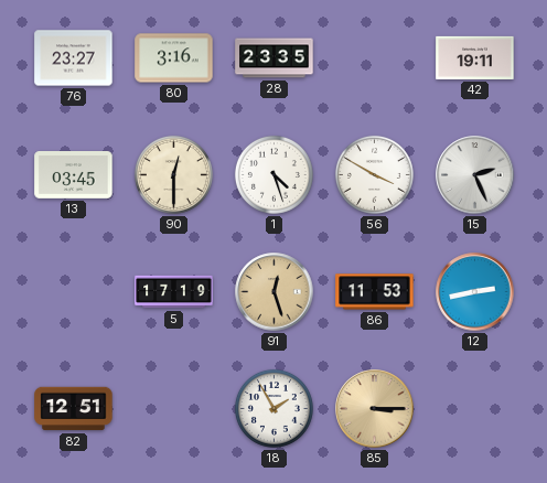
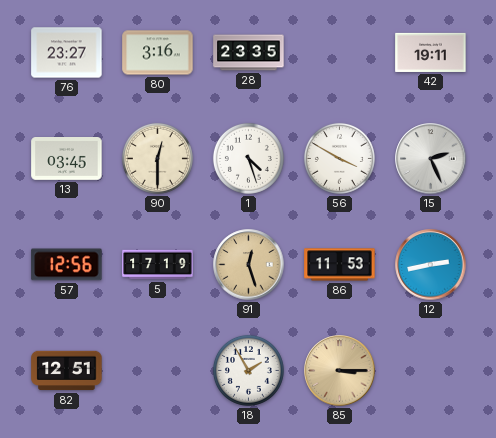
57: none -> 12:56
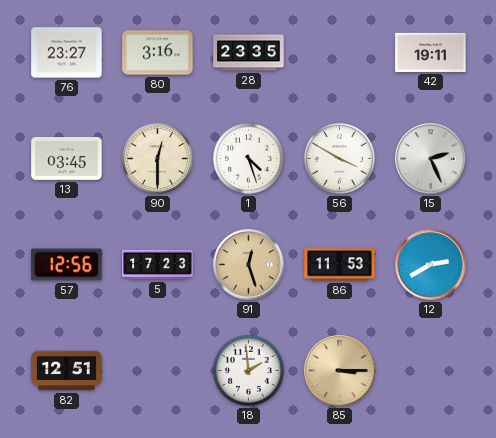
5: 17:19 -> 17:23
12: 2:43 -> 2:40
18: 1:55 -> 1:59
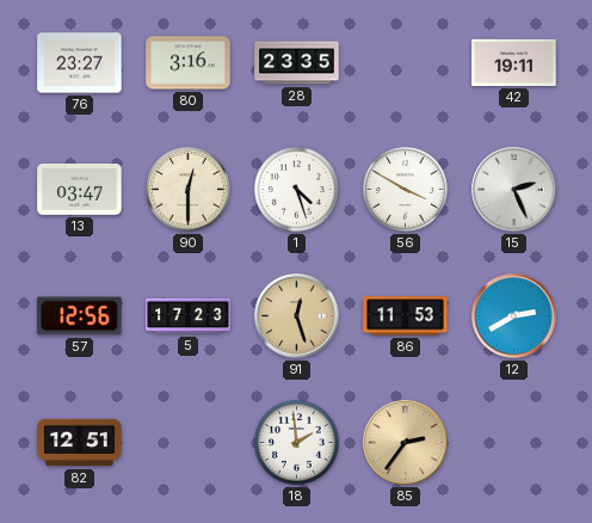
13: 03:45 -> 03:47
85: 3:15 -> 2:36
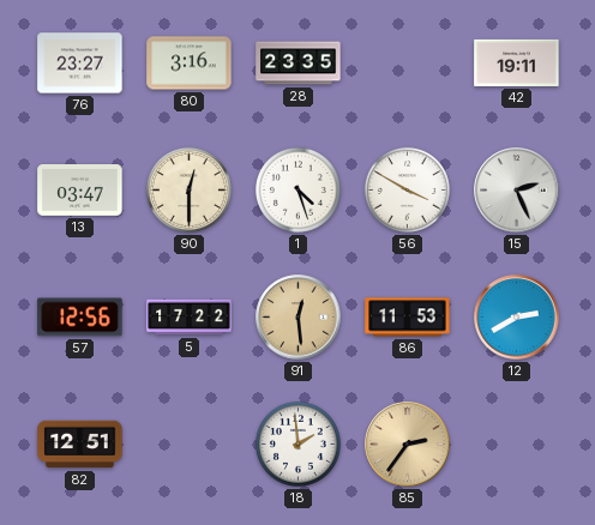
5: 17:23 -> 17:22
91: 12:27 -> 12:29
